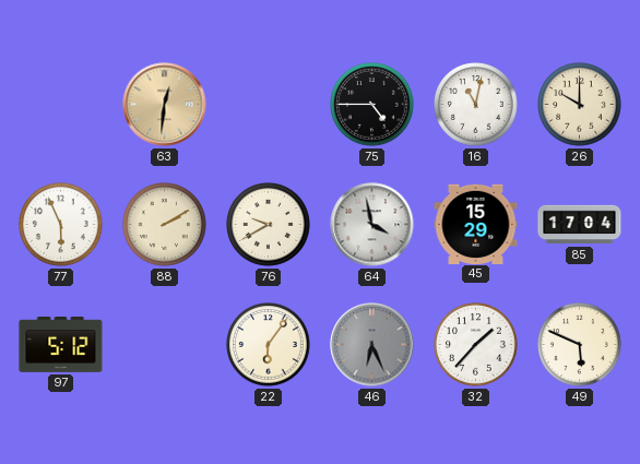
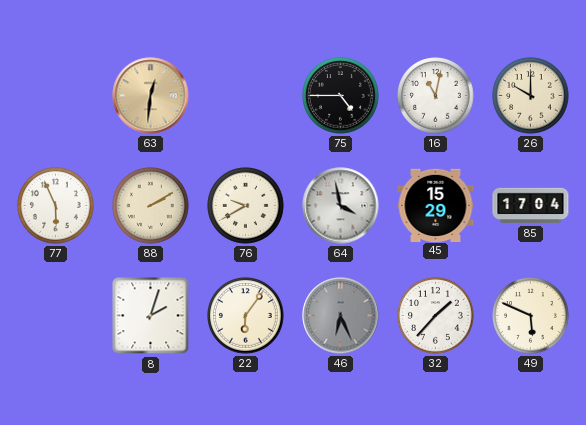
97: 5:12 -> none
8: none -> 2:03
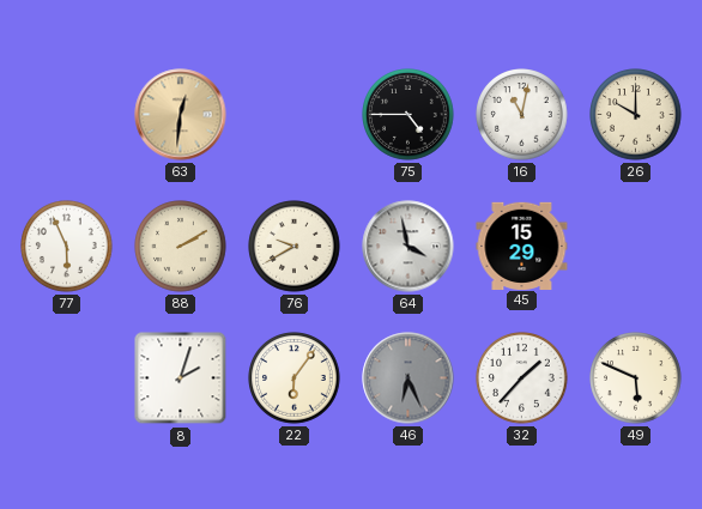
85: 17:04 -> none
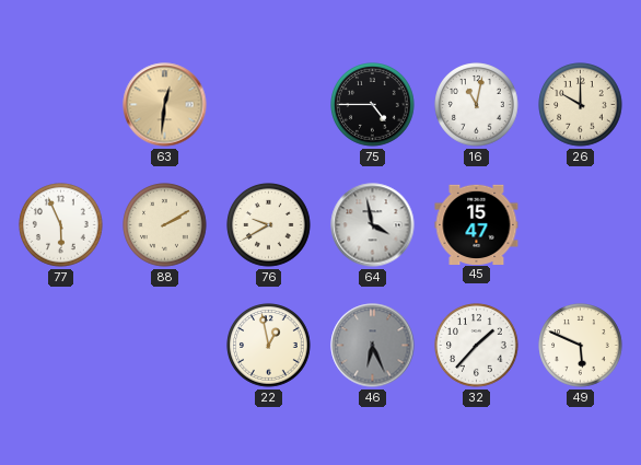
45: 15:29 -> 15:47
8: 2:03 -> none
22: 6:06 -> 12:58
